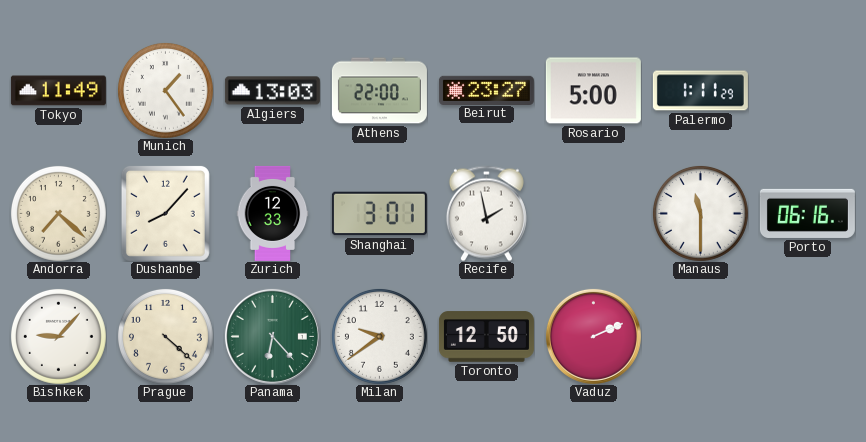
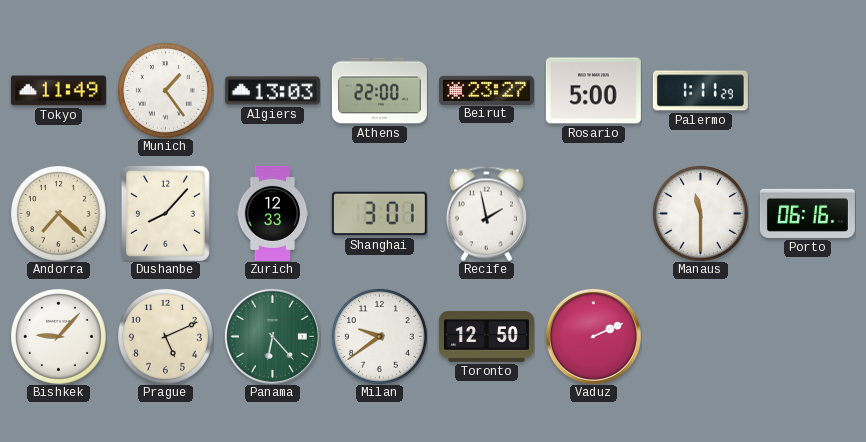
Prague: 4:22 -> 5:11
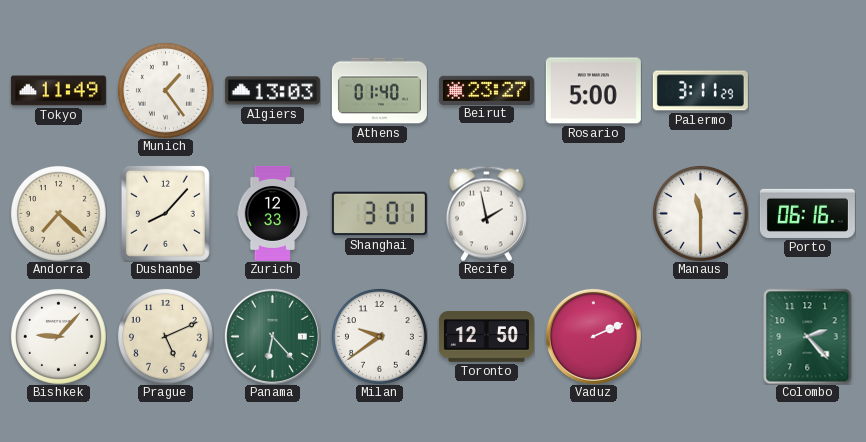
Athens: 22:00 -> 01:40
Palermo: 1:11 -> 3:11
Colombo: none -> 2:23
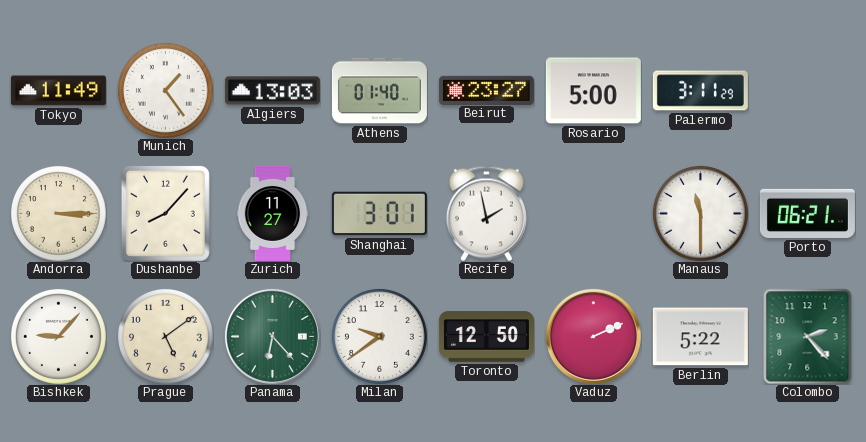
Andorra: 7:22 -> 3:15
Zurich: 12:33 -> 11:27
Porto: 06:16 -> 06:21
Prague: 5:11 -> 5:09
Berlin: none -> 5:22
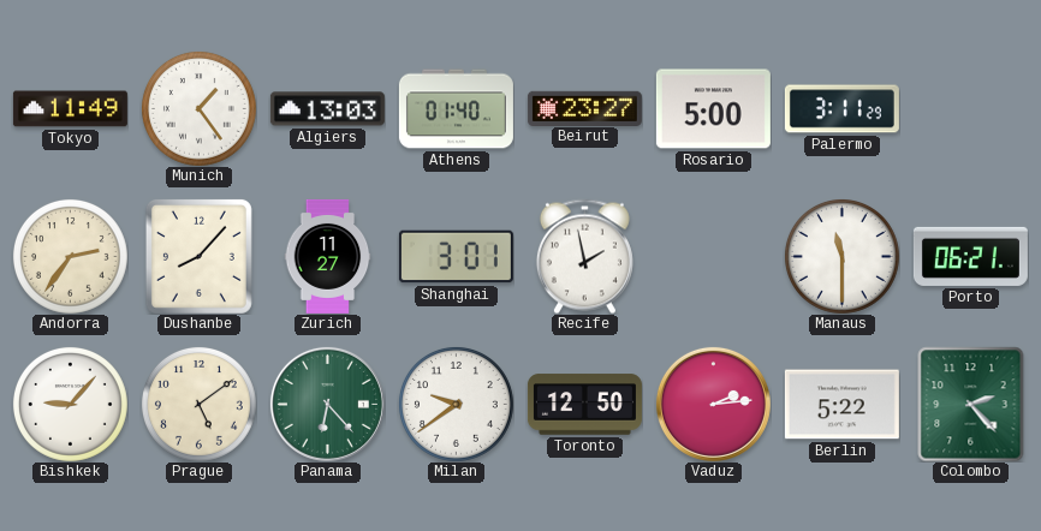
Andorra: 3:15 -> 2:36
Vaduz: 2:11 -> 2:14
